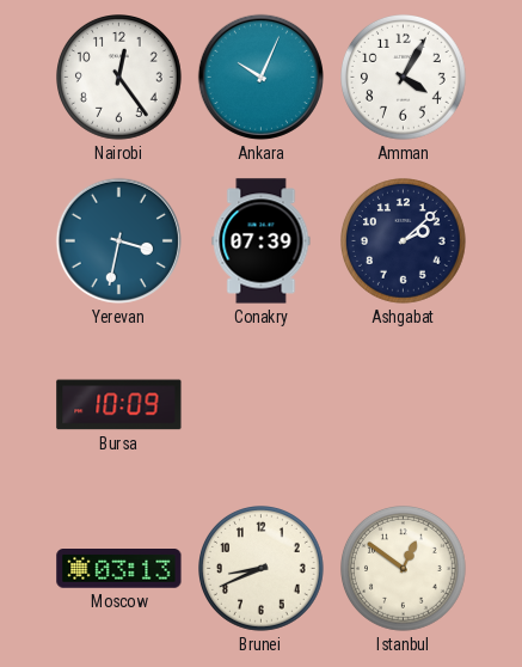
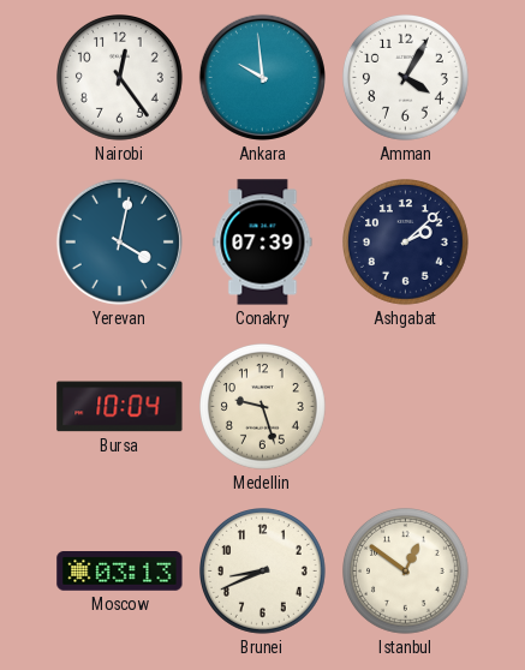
Ankara: 10:04 -> 9:59
Yerevan: 3:32 -> 4:02
Bursa: 10:09 -> 10:04
Medellin: none -> 9:27
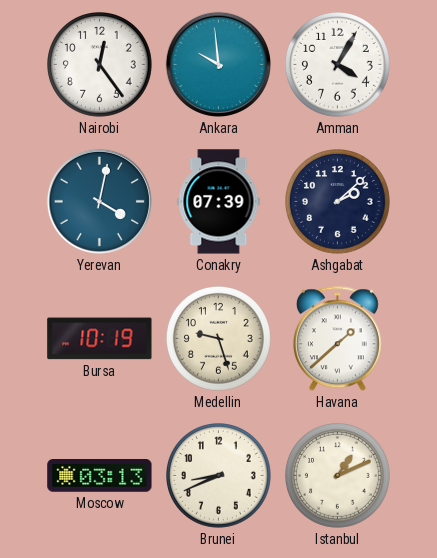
Bursa: 10:04 -> 10:19
Havana: none -> 1:38
Istanbul: 12:51 -> 1:11
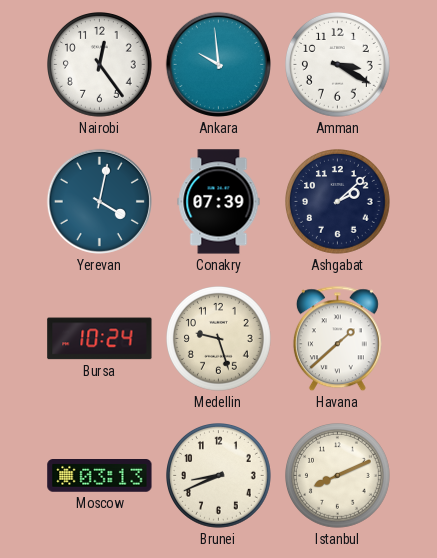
Amman: 4:05 -> 3:20
Bursa: 10:19 -> 10:24
Istanbul: 1:11 -> 8:11
